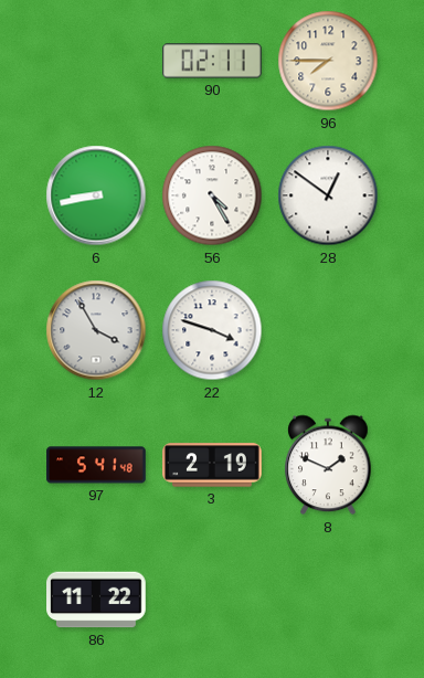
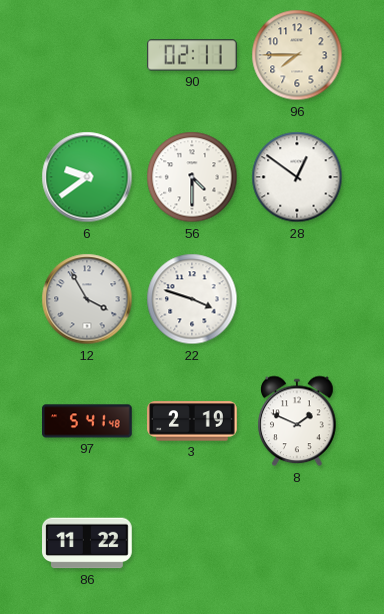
6: 8:43 -> 9:39
56: 4:25 -> 4:30
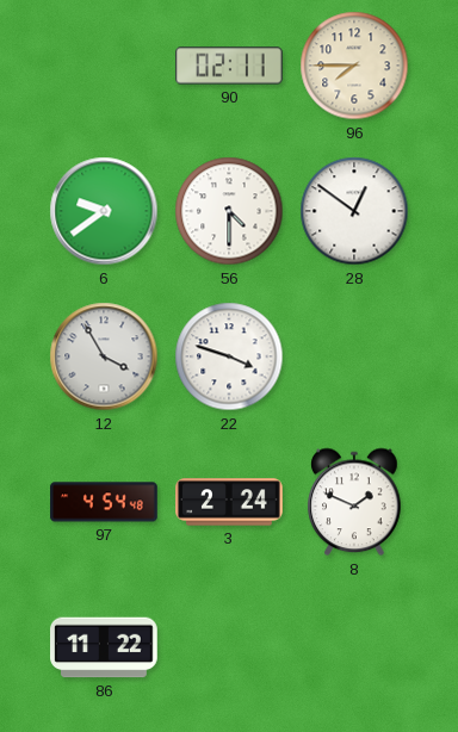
97: 5:41 -> 4:54
3: 2:19 -> 2:24
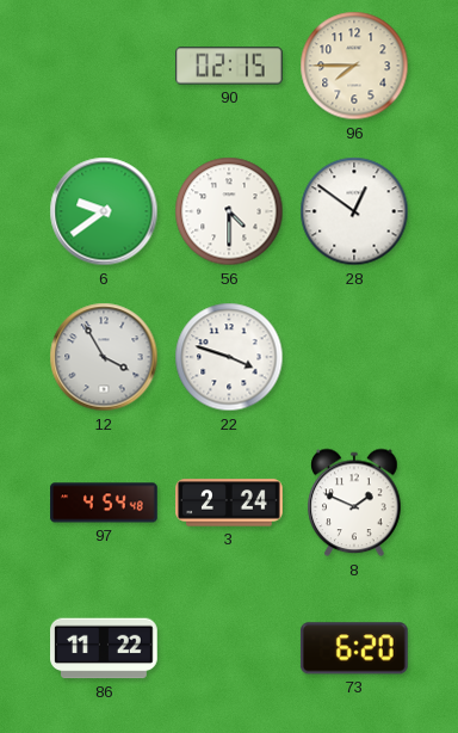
90: 02:11 -> 02:15
73: none -> 6:20
